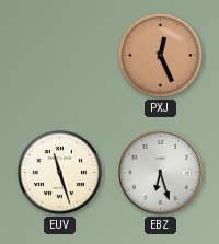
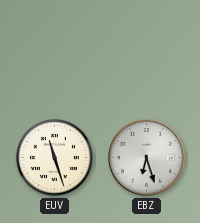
PXJ: 12:26 -> none
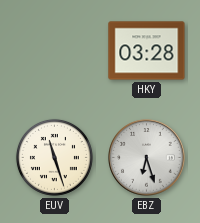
HKY: none -> 03:28
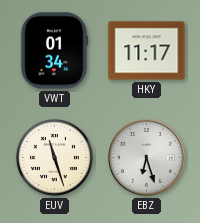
VWT: none -> 01:34
HKY: 03:28 -> 11:17
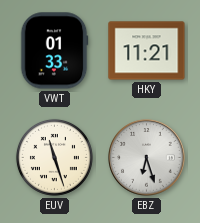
VWT: 01:34 -> 01:33
HKY: 11:17 -> 11:21
